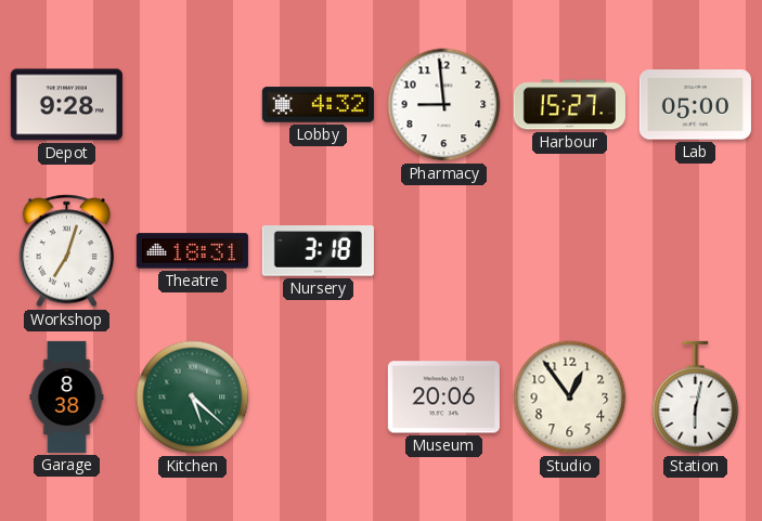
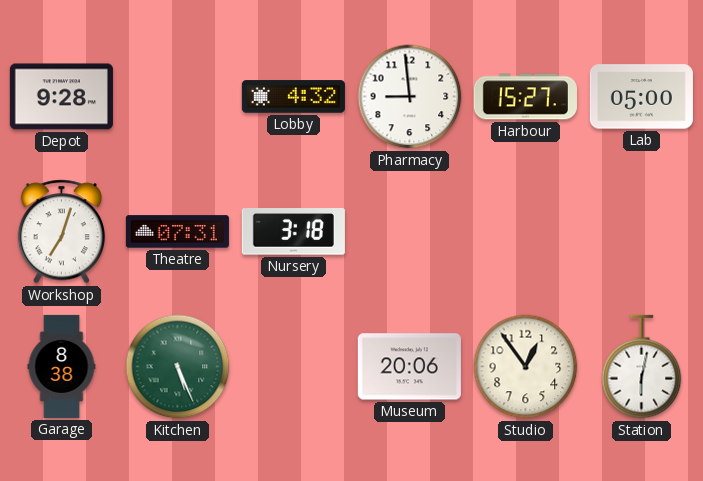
Theatre: 18:31 -> 07:31
Kitchen: 5:22 -> 5:26
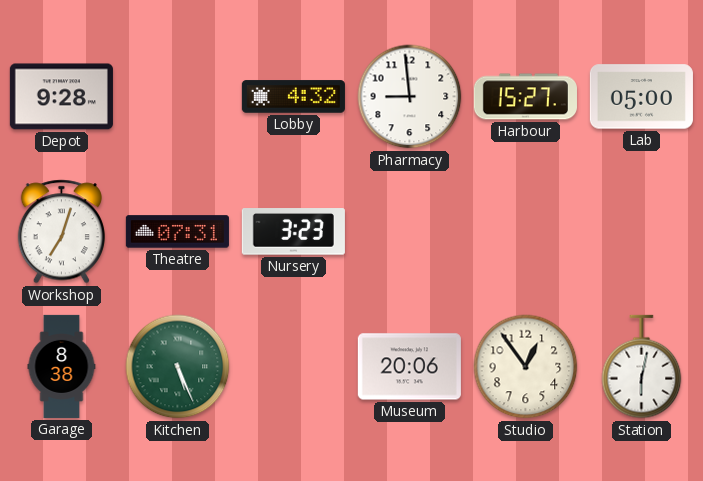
Nursery: 3:18 -> 3:23
